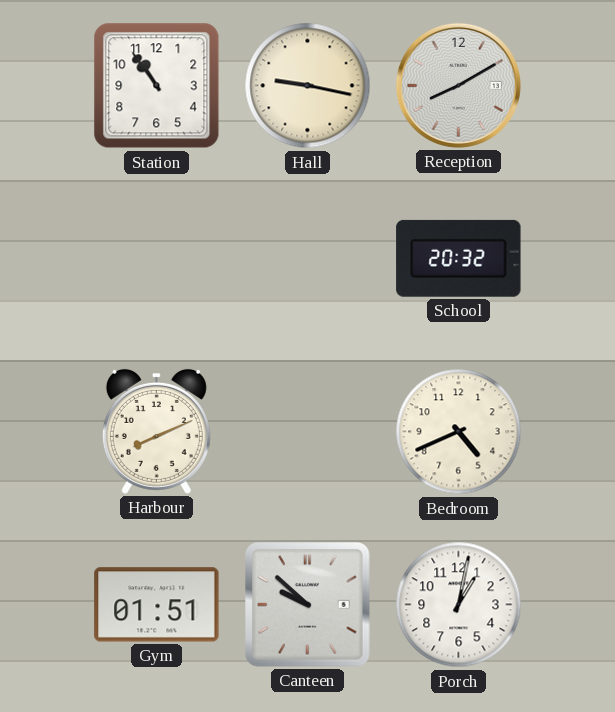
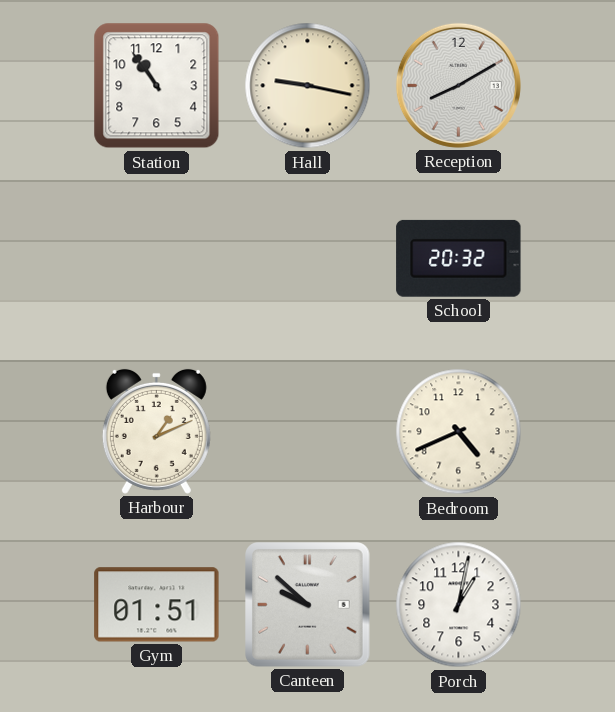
Harbour: 8:11 -> 1:11
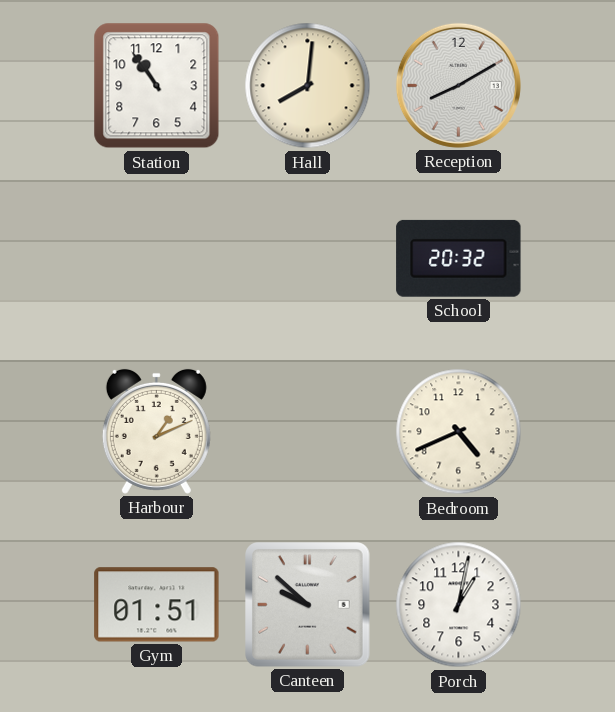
Hall: 9:17 -> 8:01
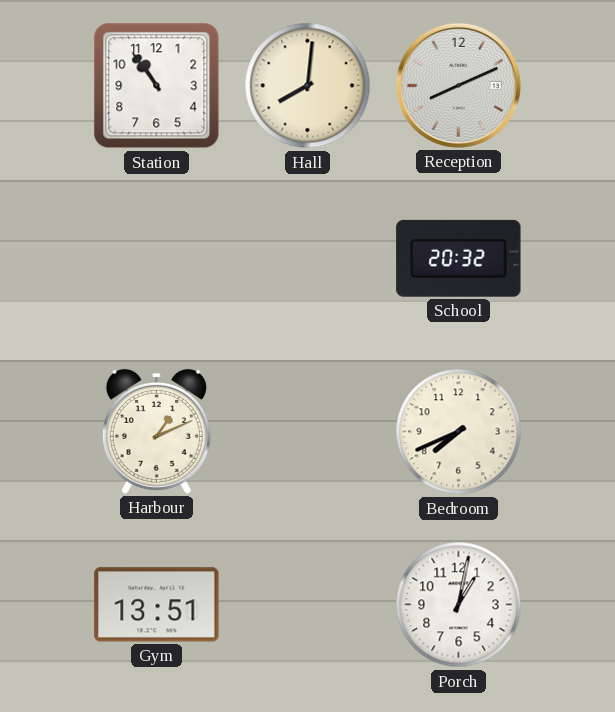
Reception: 8:10 -> 8:11
Bedroom: 4:41 -> 7:41
Gym: 01:51 -> 13:51
Canteen: 9:52 -> none
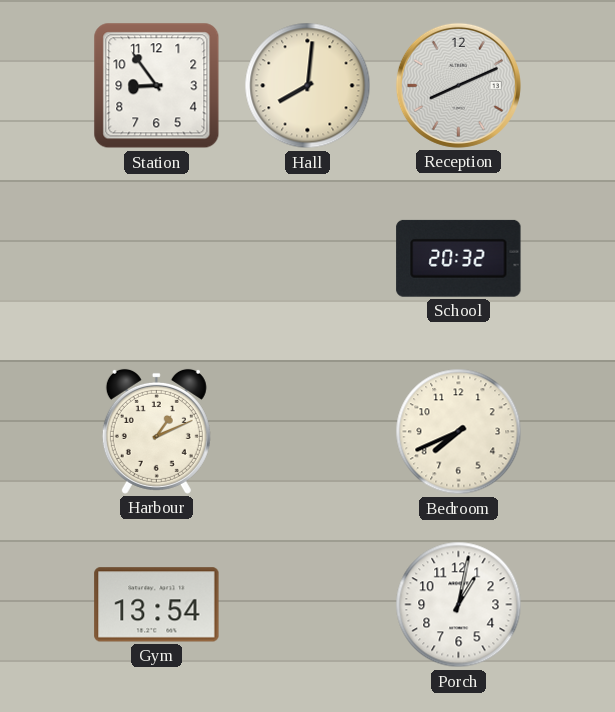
Station: 10:54 -> 8:54
Gym: 13:51 -> 13:54
